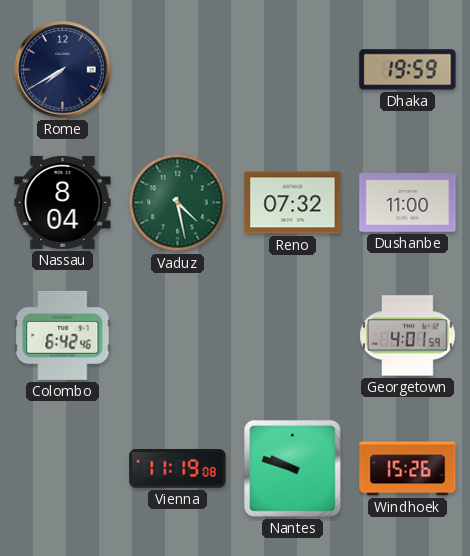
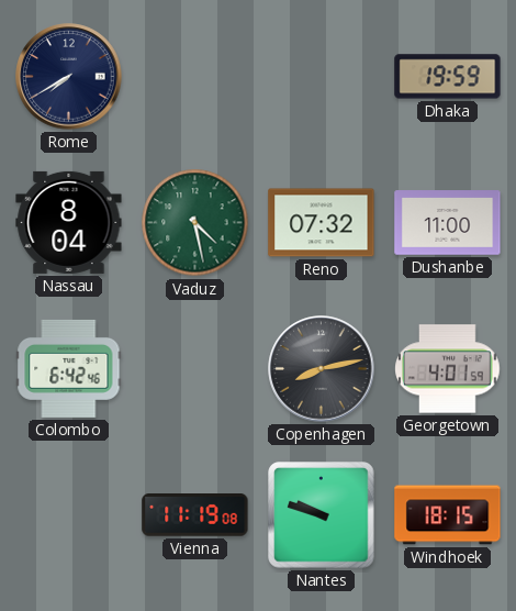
Copenhagen: none -> 8:13
Windhoek: 15:26 -> 18:15
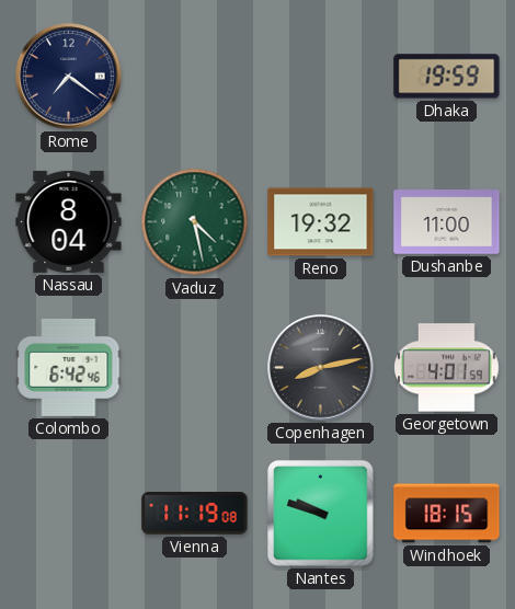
Rome: 7:40 -> 7:21
Reno: 07:32 -> 19:32
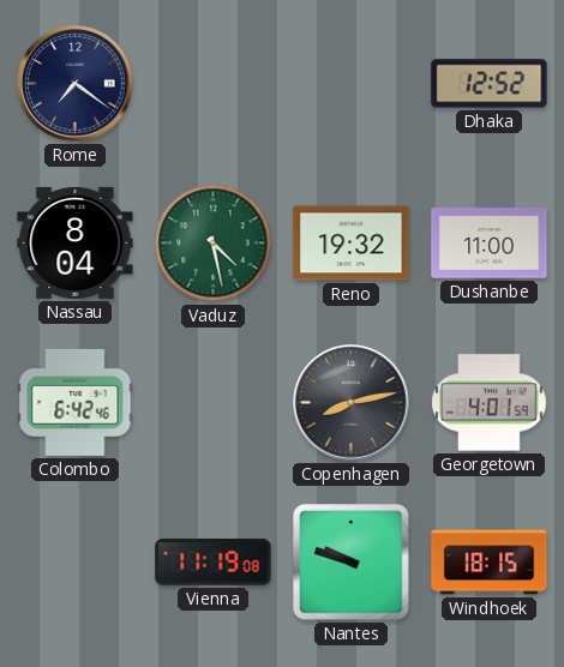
Dhaka: 19:59 -> 12:52
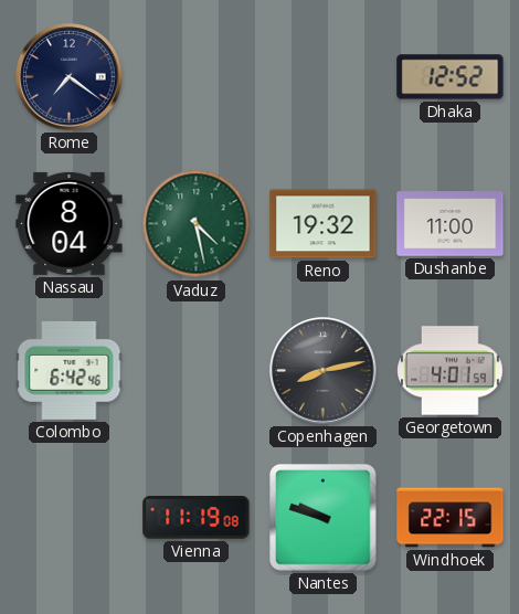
Windhoek: 18:15 -> 22:15
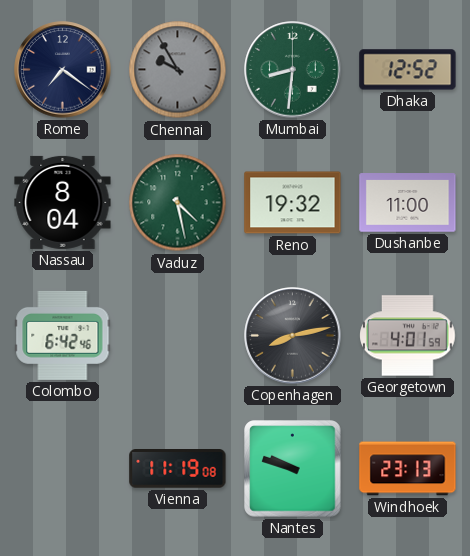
Chennai: none -> 9:55
Mumbai: none -> 8:31
Windhoek: 22:15 -> 23:13
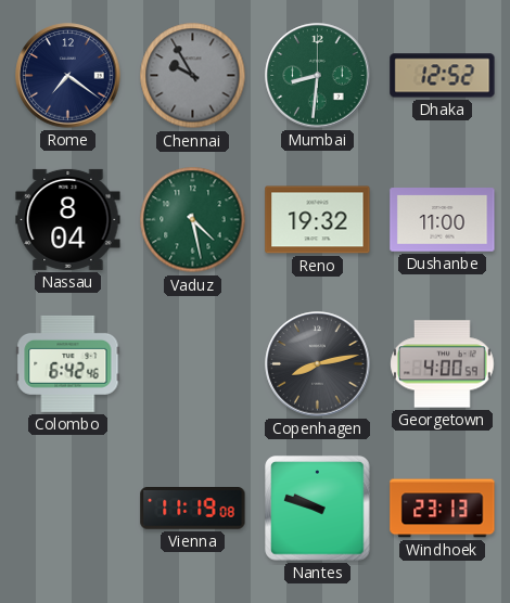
Georgetown: 4:01 -> 4:00
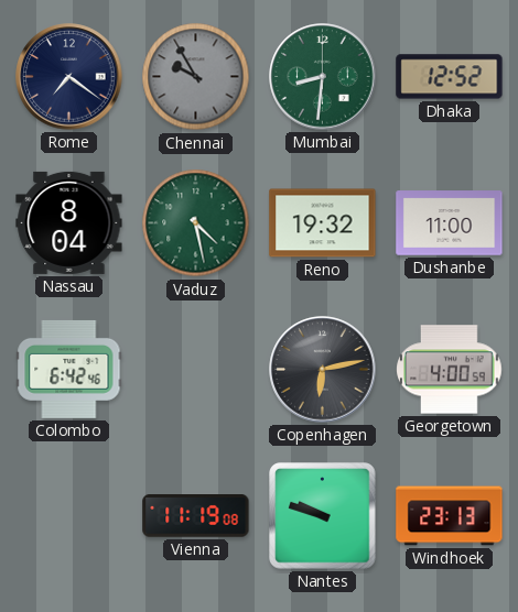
Copenhagen: 8:13 -> 6:13
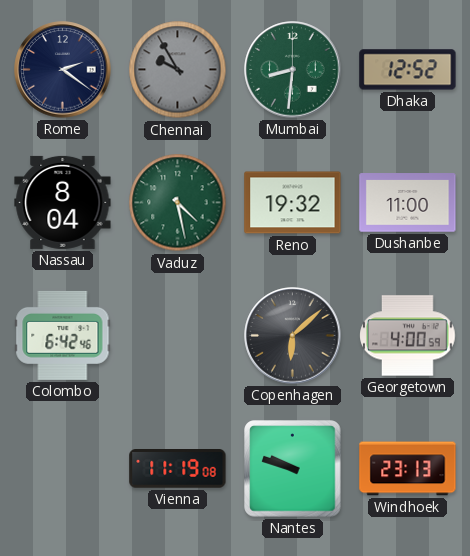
Rome: 7:21 -> 2:21
Copenhagen: 6:13 -> 6:08
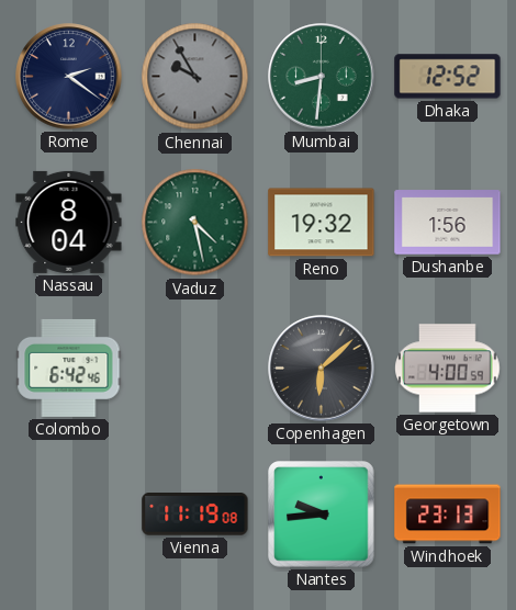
Dushanbe: 11:00 -> 1:56
Nantes: 9:48 -> 9:44
